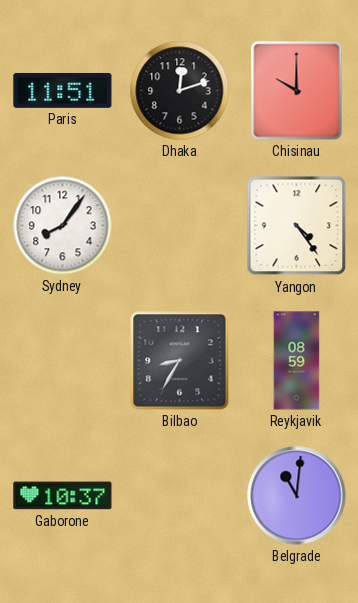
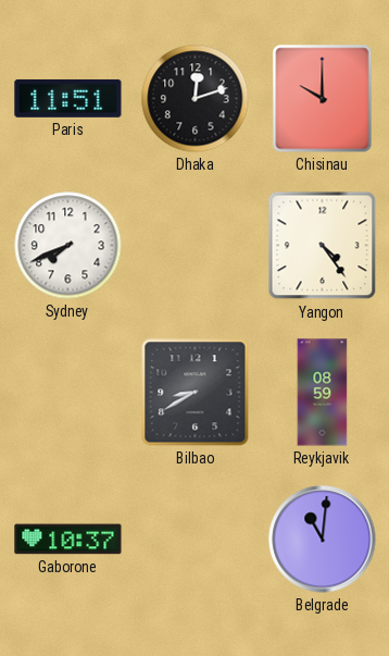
Sydney: 8:06 -> 7:41
Bilbao: 8:35 -> 8:40
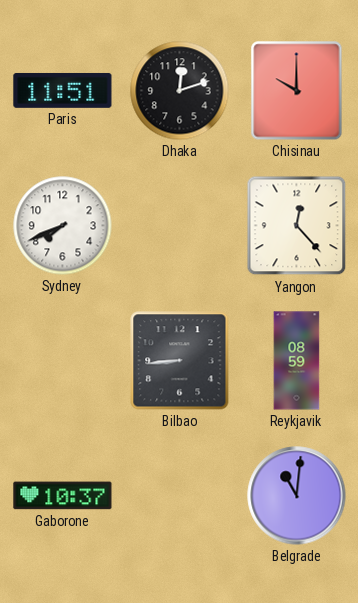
Yangon: 4:24 -> 12:23
Bilbao: 8:40 -> 8:44
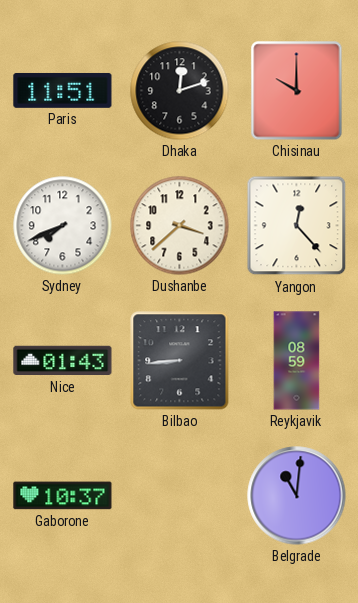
Dushanbe: none -> 3:38
Nice: none -> 01:43
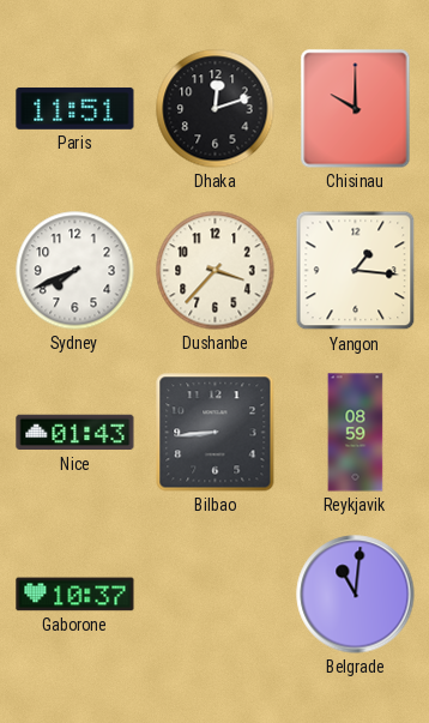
Dushanbe: 3:38 -> 3:37
Yangon: 12:23 -> 1:16
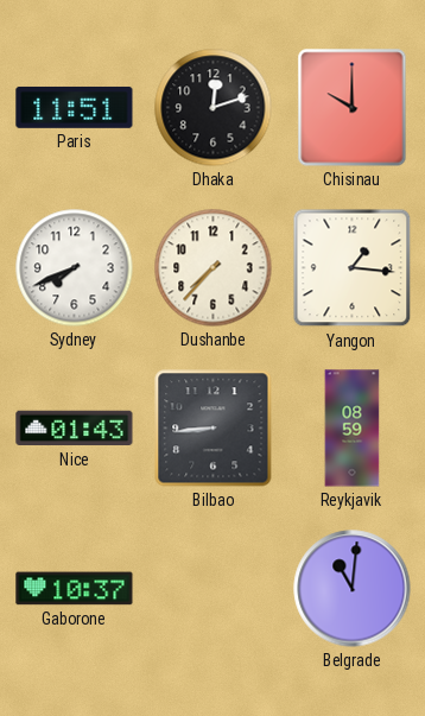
Dushanbe: 3:37 -> 7:37
